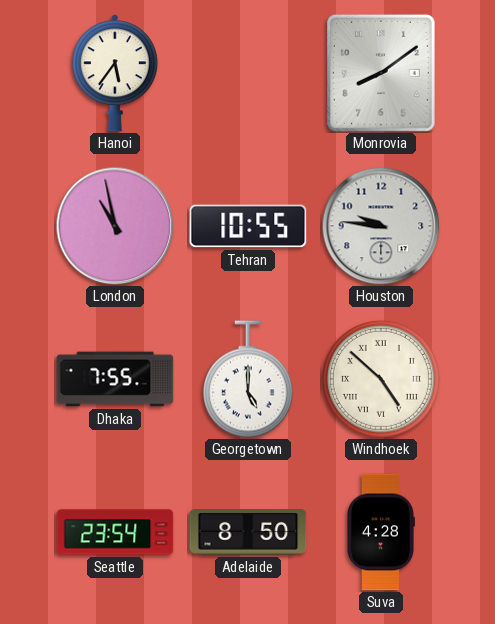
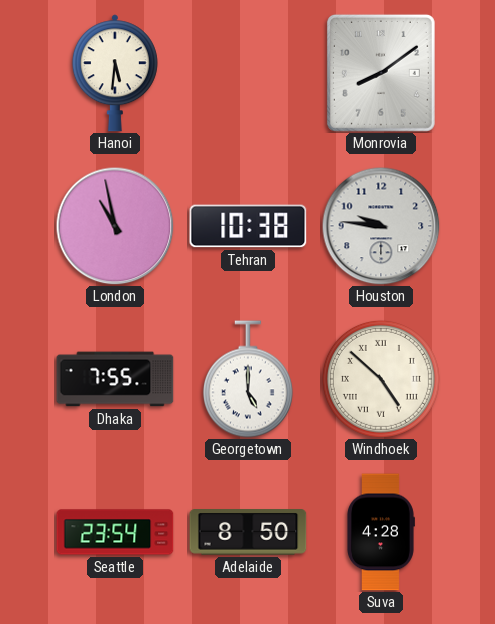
Hanoi: 5:36 -> 5:31
Tehran: 10:55 -> 10:38
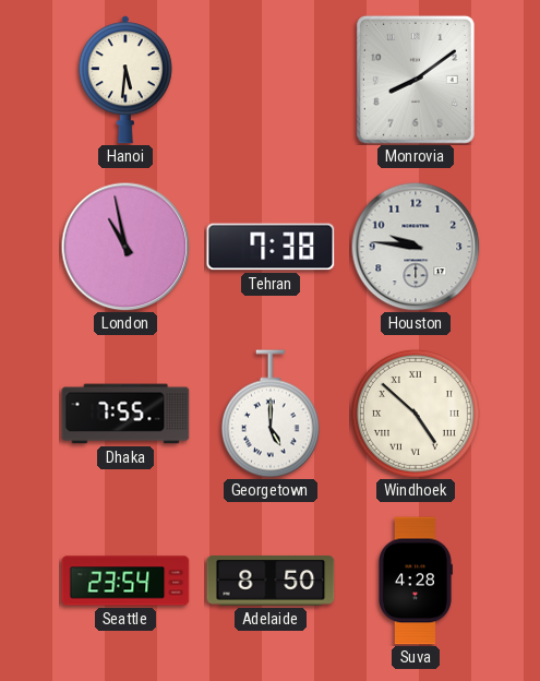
Tehran: 10:38 -> 7:38
